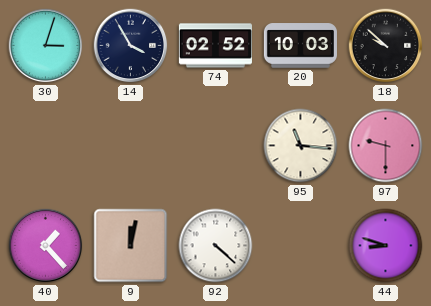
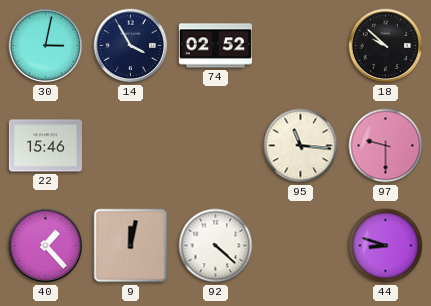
30: 3:03 -> 3:02
20: 10:03 -> none
22: none -> 15:46
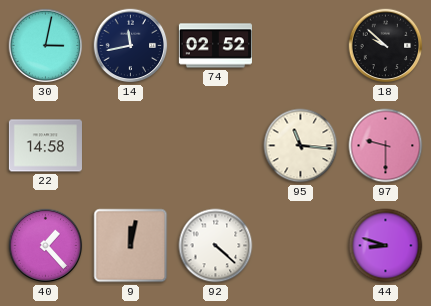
14: 3:55 -> 11:43
22: 15:46 -> 14:58
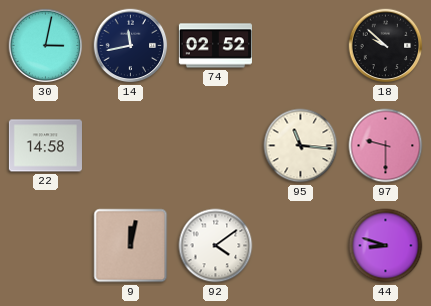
40: 1:23 -> none
92: 4:22 -> 4:09
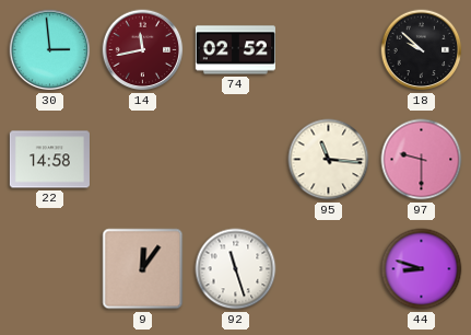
30: 3:02 -> 2:59
14 dial: navy -> burgundy
9: 12:02 -> 12:06
92: 4:09 -> 11:27
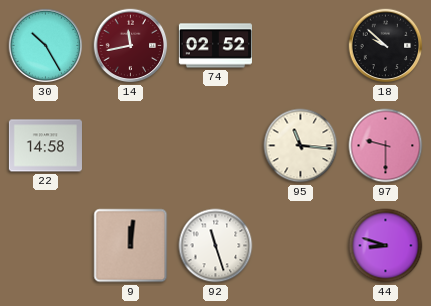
30: 2:59 -> 10:25
9: 12:06 -> 12:01
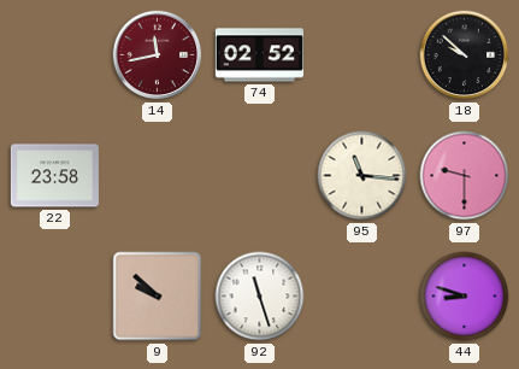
30: 10:25 -> none
22: 14:58 -> 23:58
9: 12:01 -> 9:52
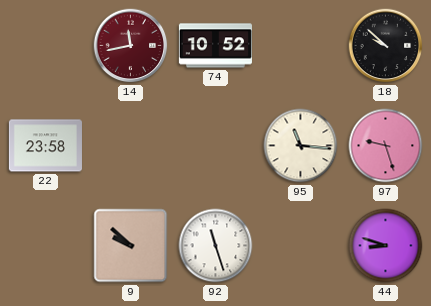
74: 02:52 -> 10:52
97: 9:30 -> 9:27
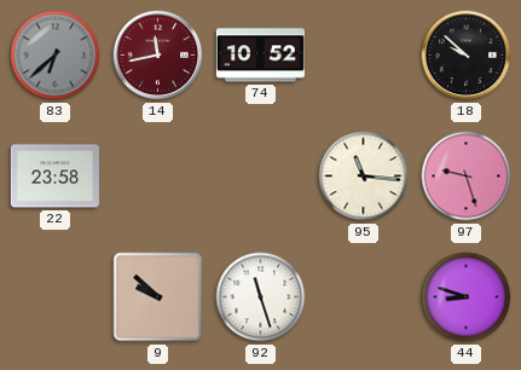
83: none -> 6:38
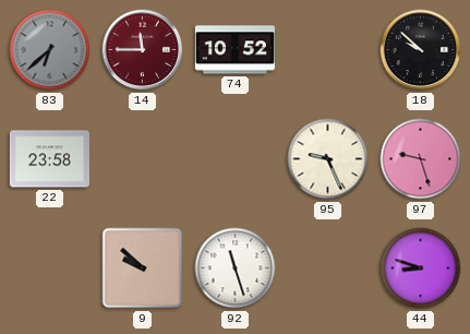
14: 11:43 -> 11:45
95: 11:16 -> 9:26
